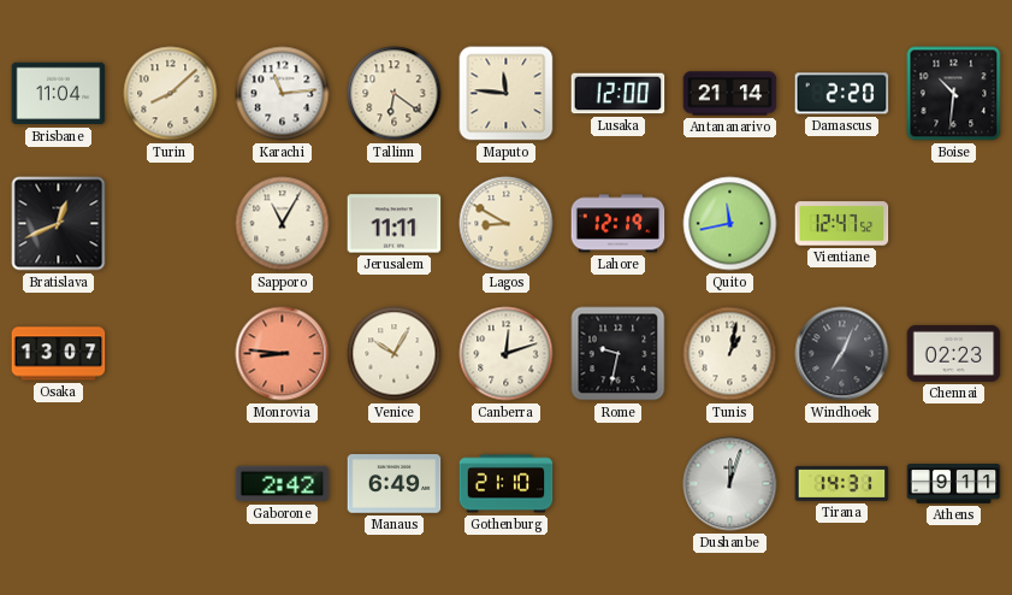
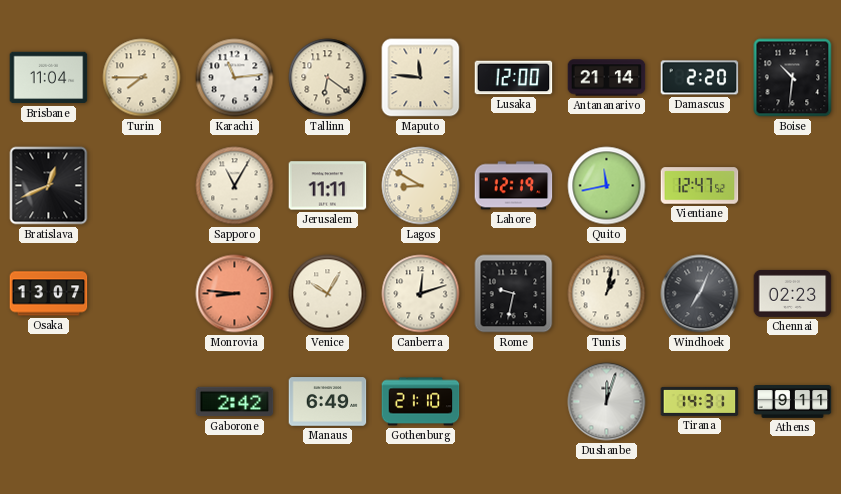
Turin: 8:08 -> 7:45
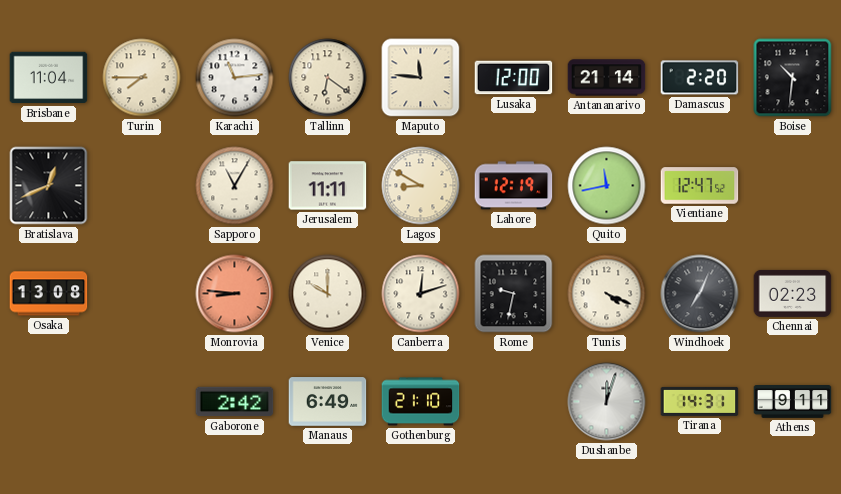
Osaka: 13:07 -> 13:08
Venice: 10:05 -> 10:00
Tunis: 1:02 -> 4:19
